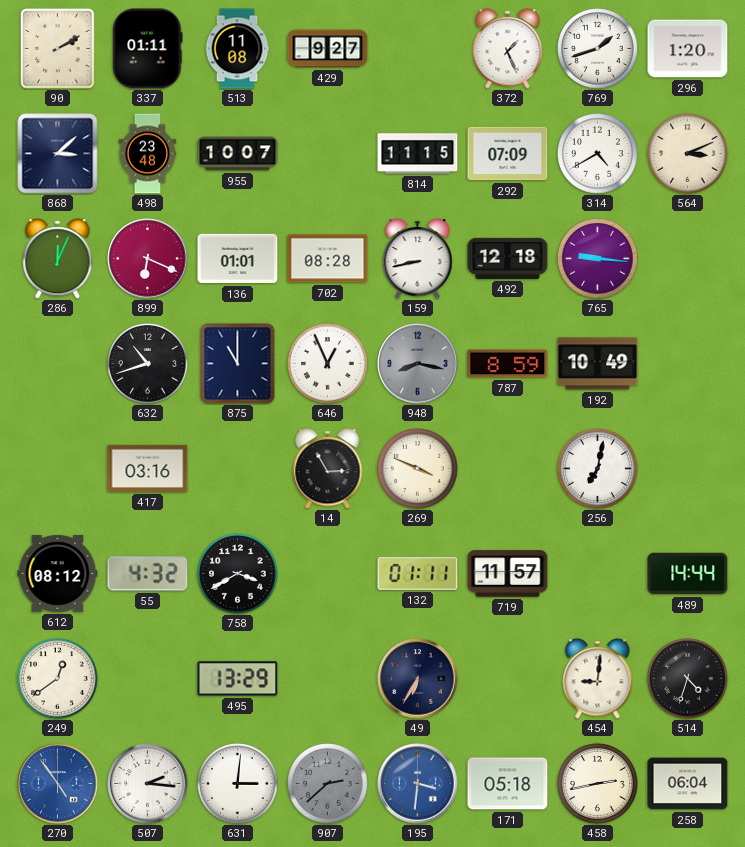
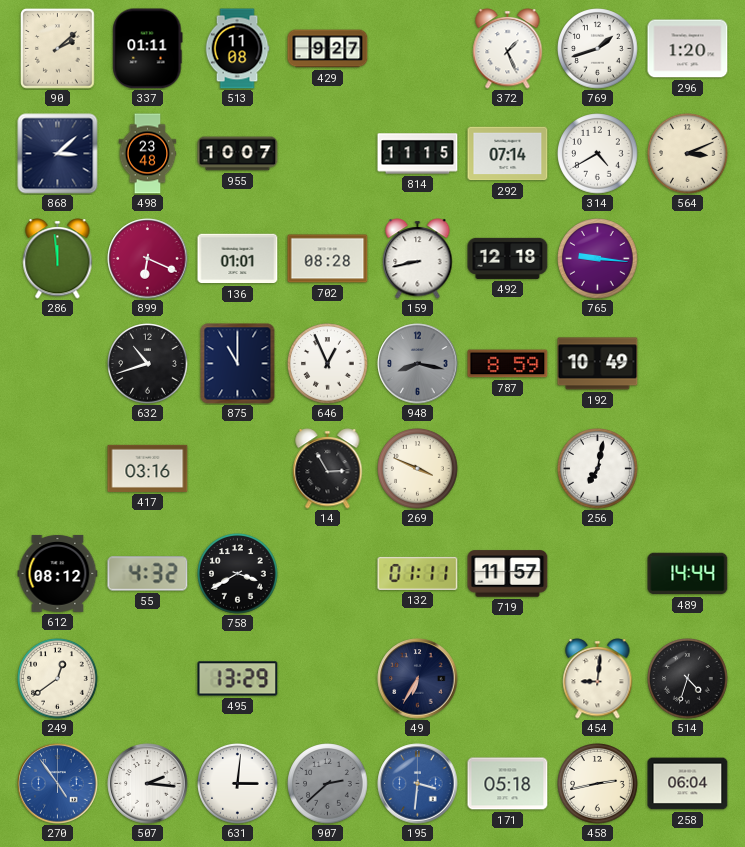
90: 2:10 -> 2:08
292: 07:09 -> 07:14
286: 12:04 -> 11:59
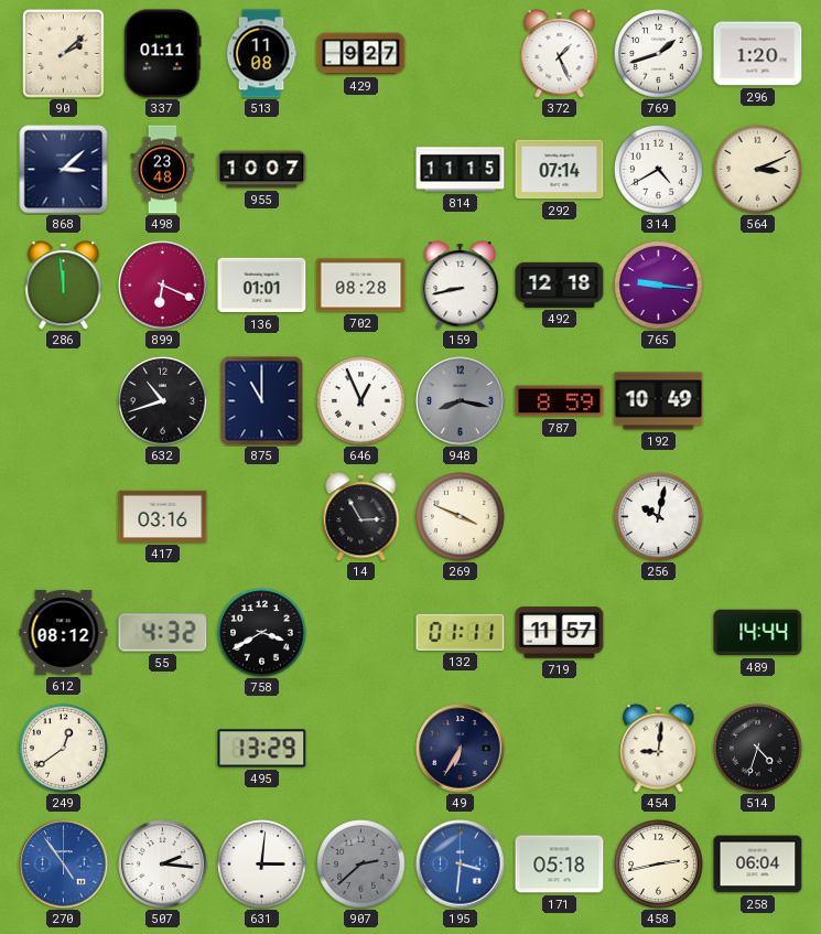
256: 7:02 -> 10:02
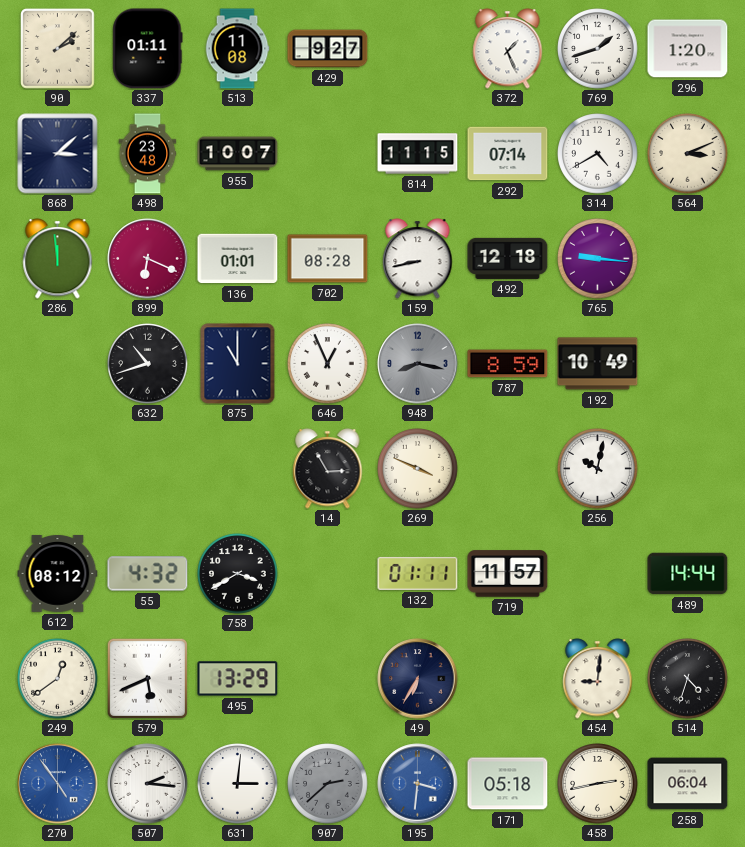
417: 03:16 -> none
579: none -> 5:41
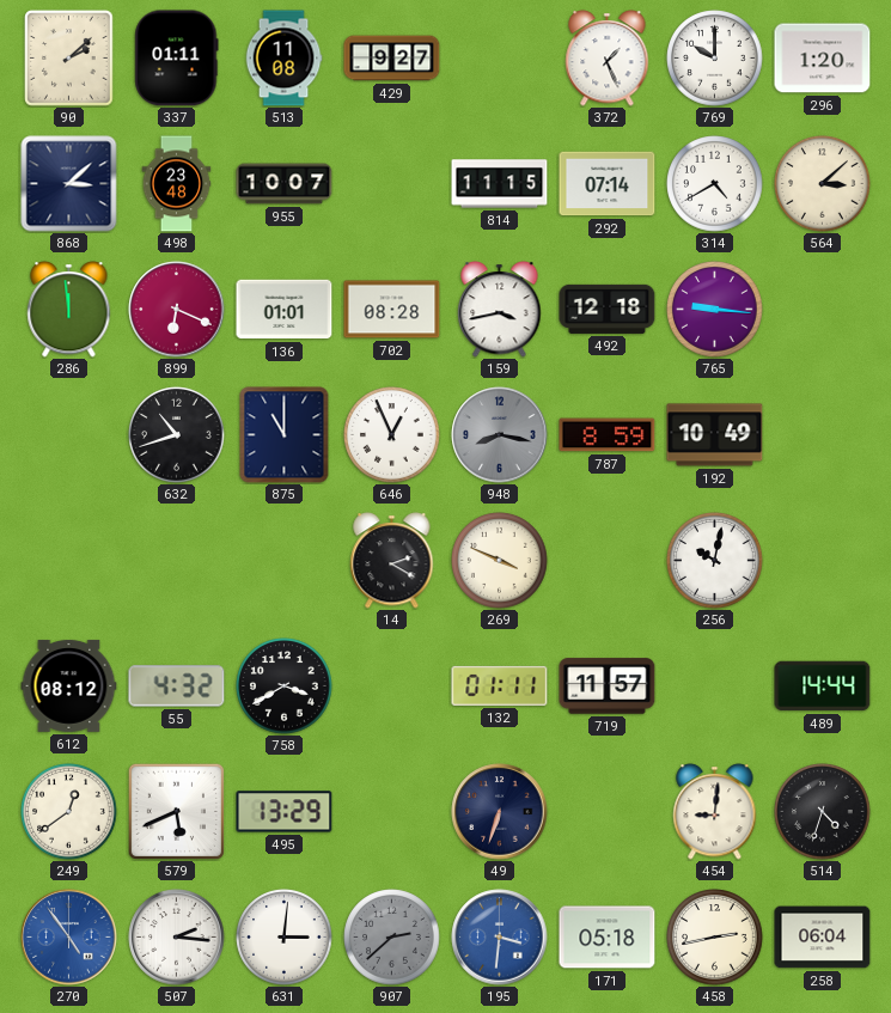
769: 1:42 -> 10:00
564: 3:11 -> 3:08
159: 8:43 -> 3:43
14: 2:55 -> 2:20
49: 6:35 -> 6:33
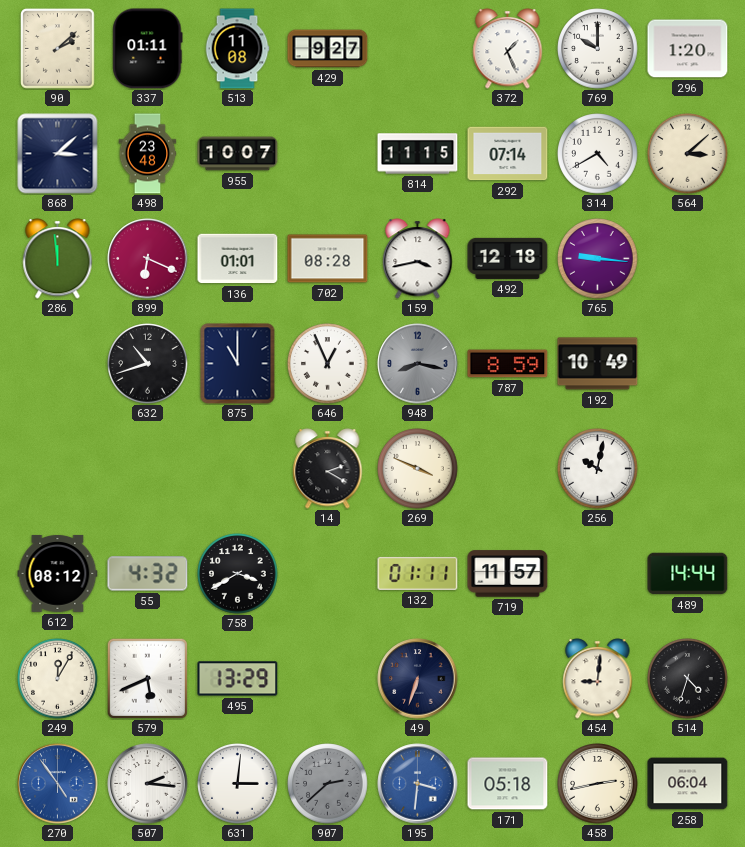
249: 12:39 -> 12:05
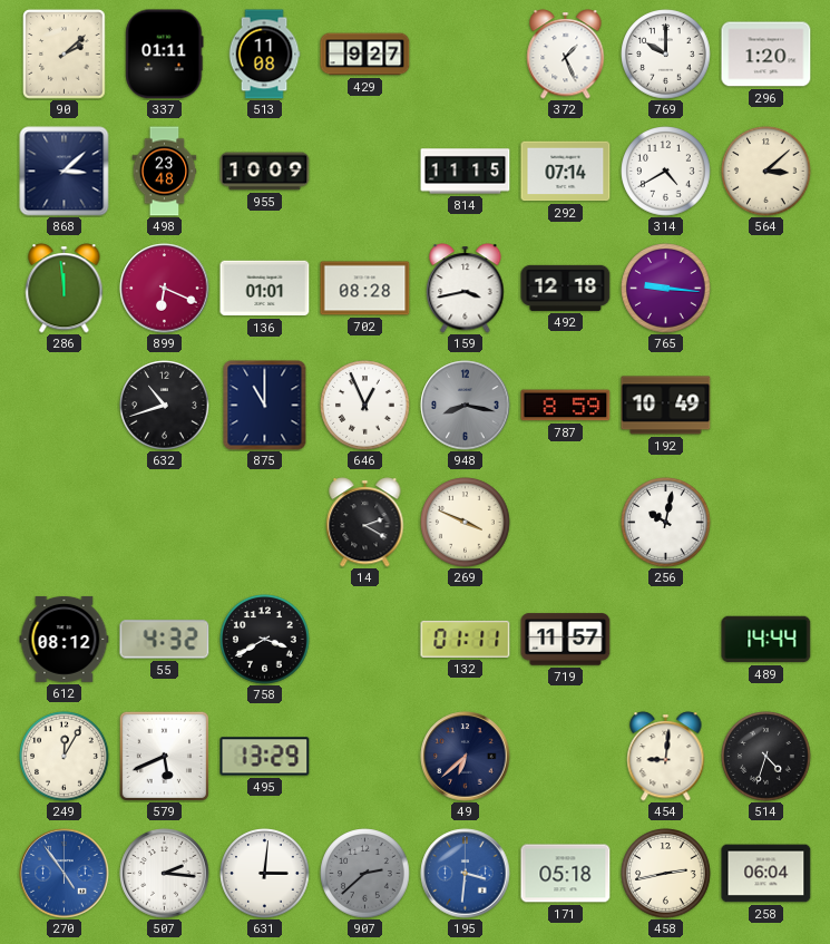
955: 10:07 -> 10:09
49: 6:33 -> 6:38
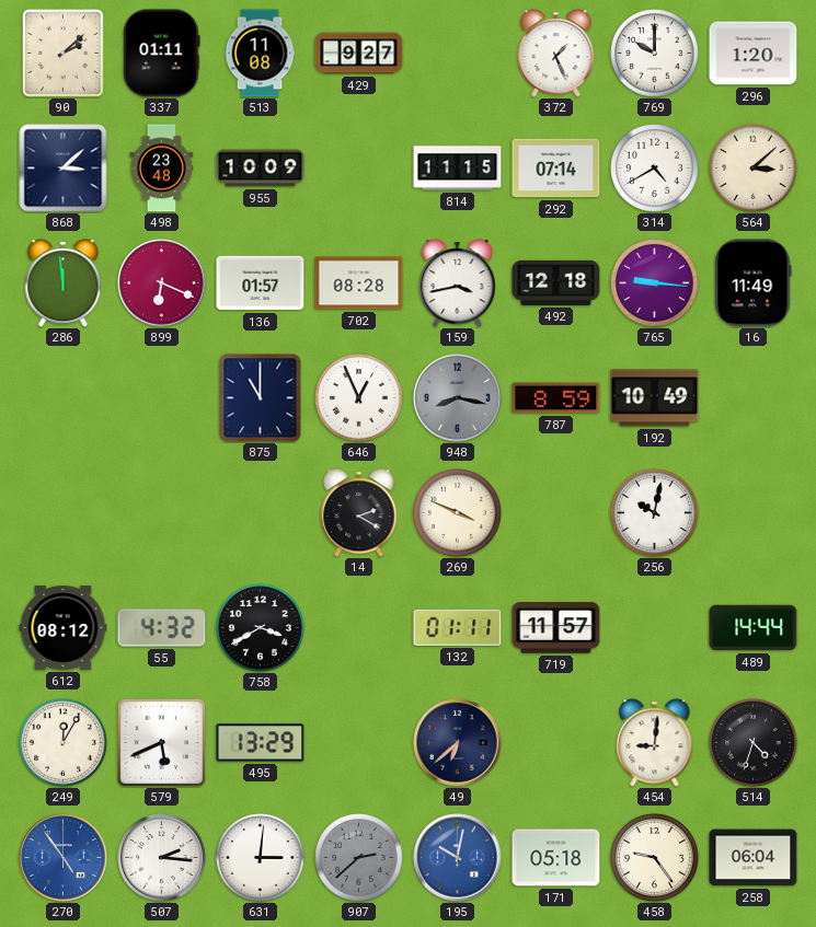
136: 01:01 -> 01:57
16: none -> 11:49
632: 10:42 -> none
195: 3:31 -> 10:02
458: 2:43 -> 9:24
